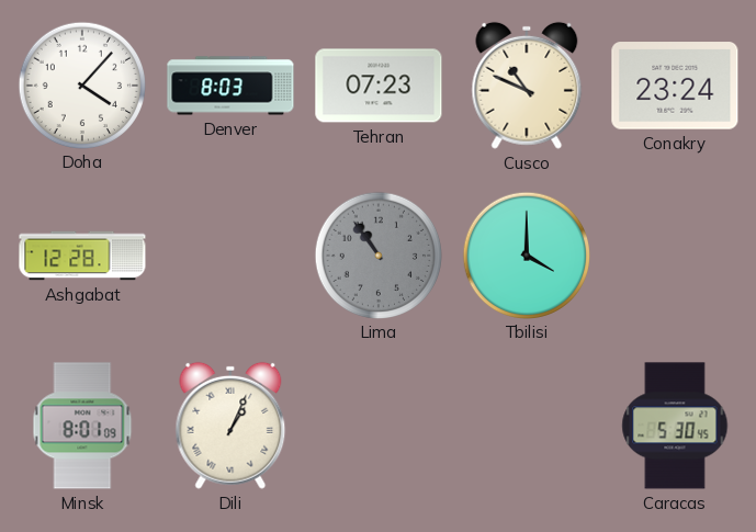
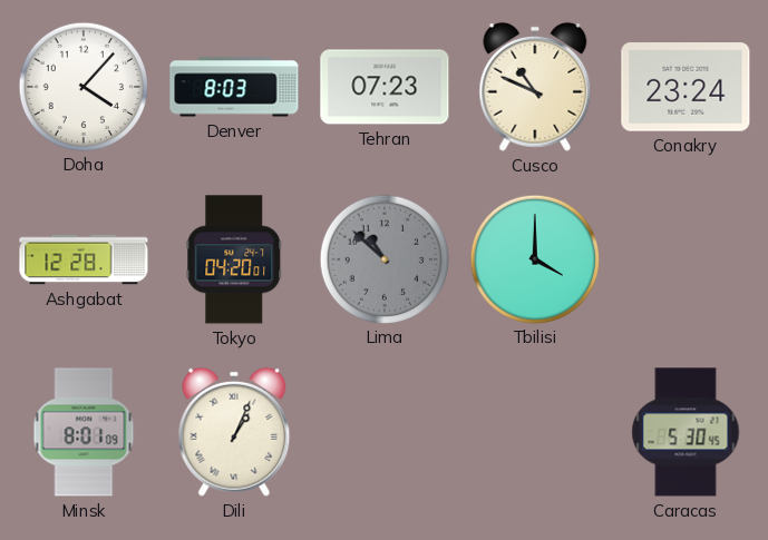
Tokyo: none -> 04:20
Lima: 10:54 -> 10:52
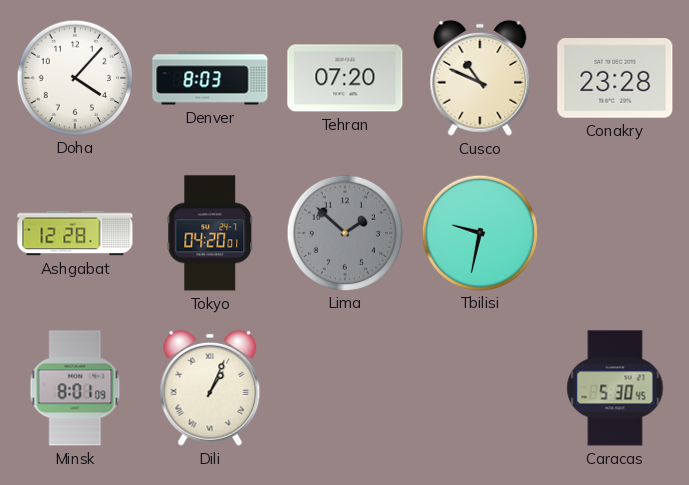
Tehran: 07:23 -> 07:20
Conakry: 23:24 -> 23:28
Lima: 10:52 -> 1:52
Tbilisi: 4:00 -> 9:32
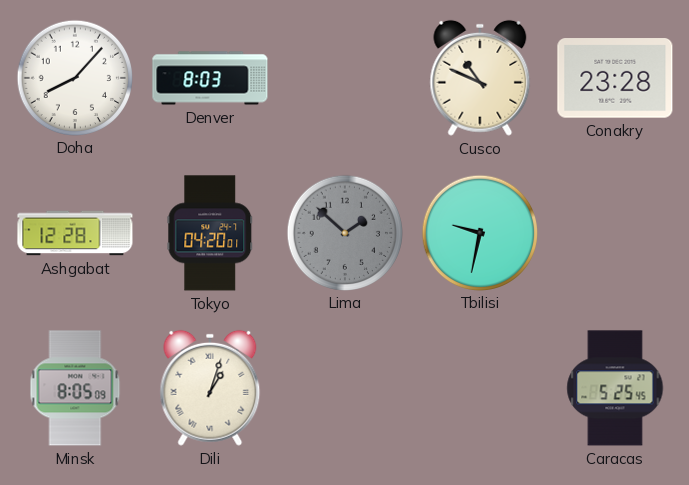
Doha: 4:07 -> 8:07
Tehran: 07:20 -> none
Minsk: 8:01 -> 8:05
Dili: 1:04 -> 1:03
Caracas: 5:30 -> 5:25
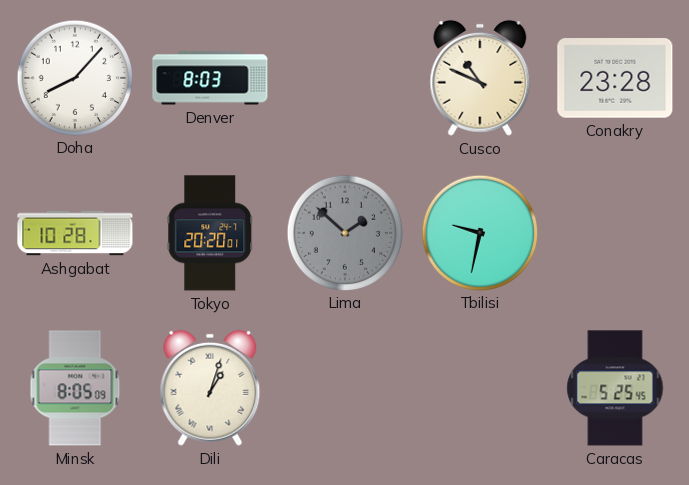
Ashgabat: 12:28 -> 10:28
Tokyo: 04:20 -> 20:20
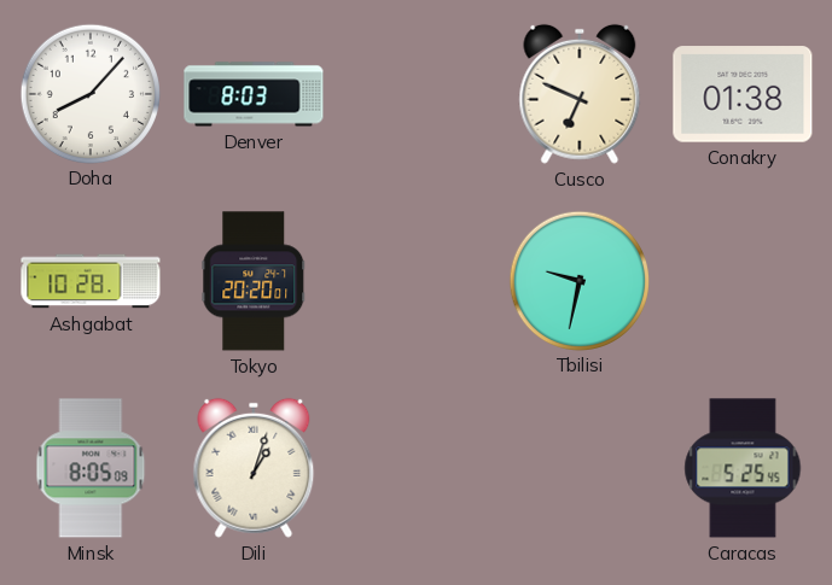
Cusco: 10:49 -> 6:49
Conakry: 23:28 -> 01:38
Lima: 1:52 -> none
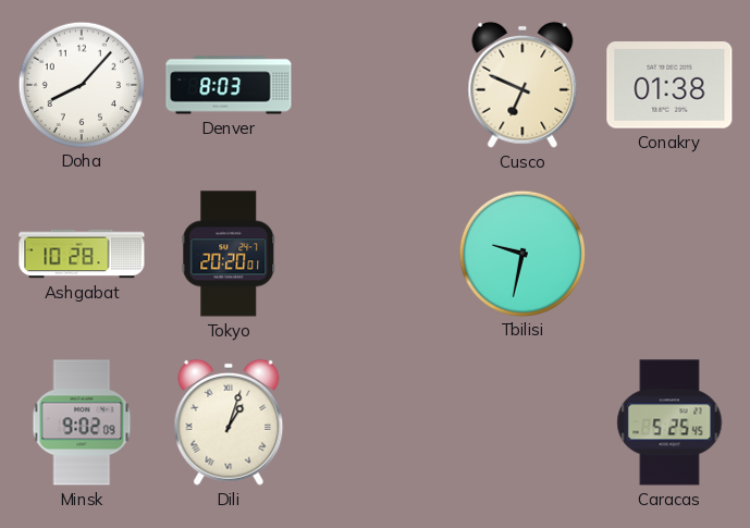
Minsk: 8:05 -> 9:02
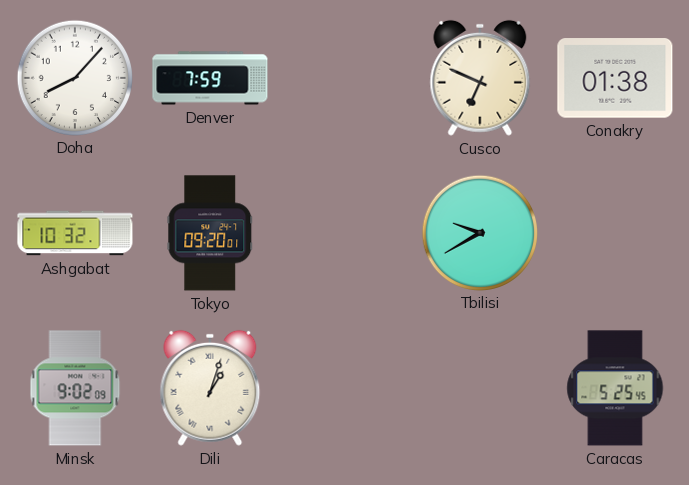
Denver: 8:03 -> 7:59
Ashgabat: 10:28 -> 10:32
Tokyo: 20:20 -> 09:20
Tbilisi: 9:32 -> 9:40
